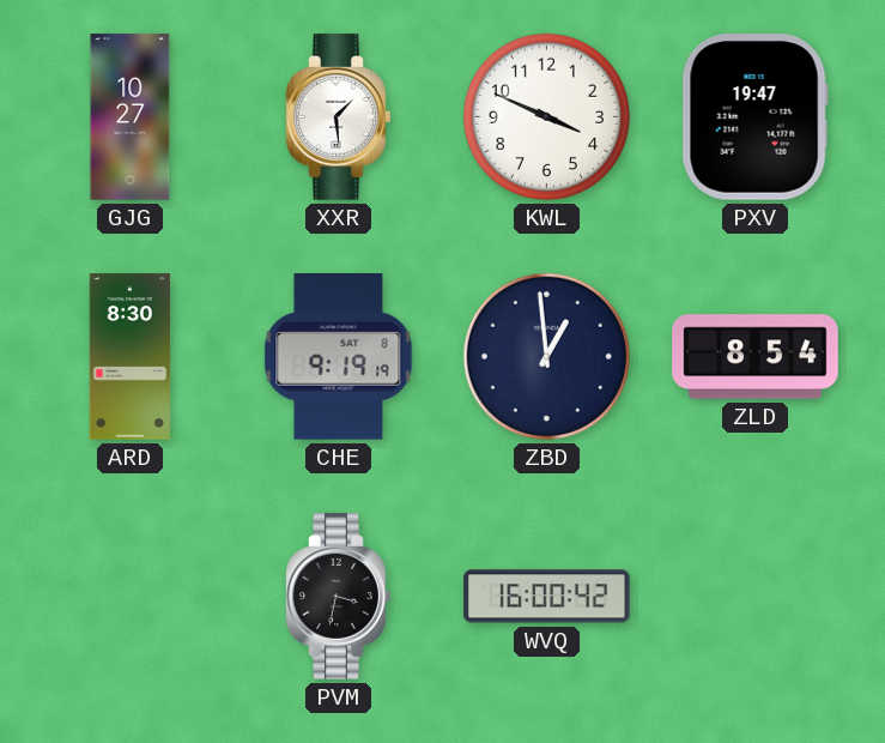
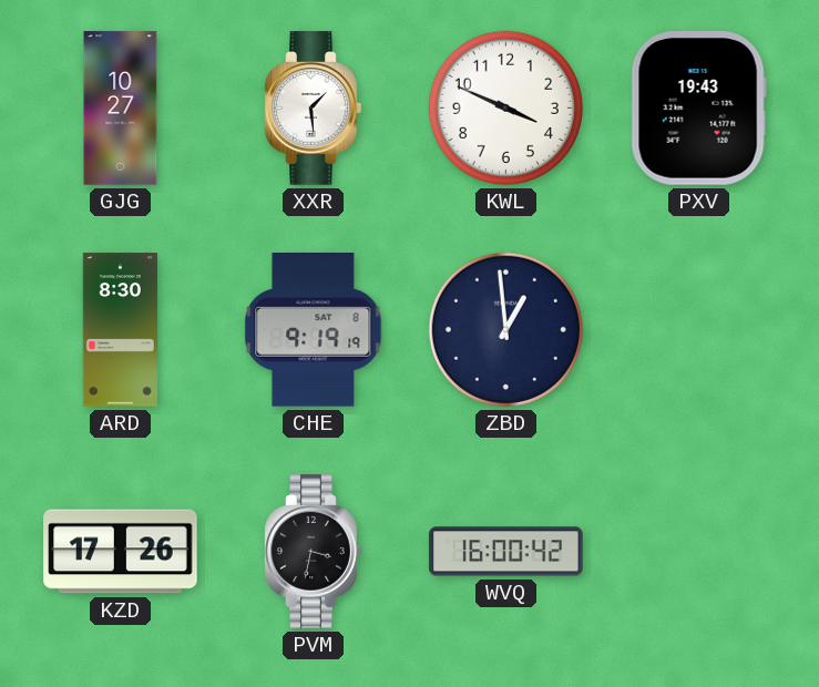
PXV: 19:47 -> 19:43
ZLD: 8:54 -> none
KZD: none -> 17:26
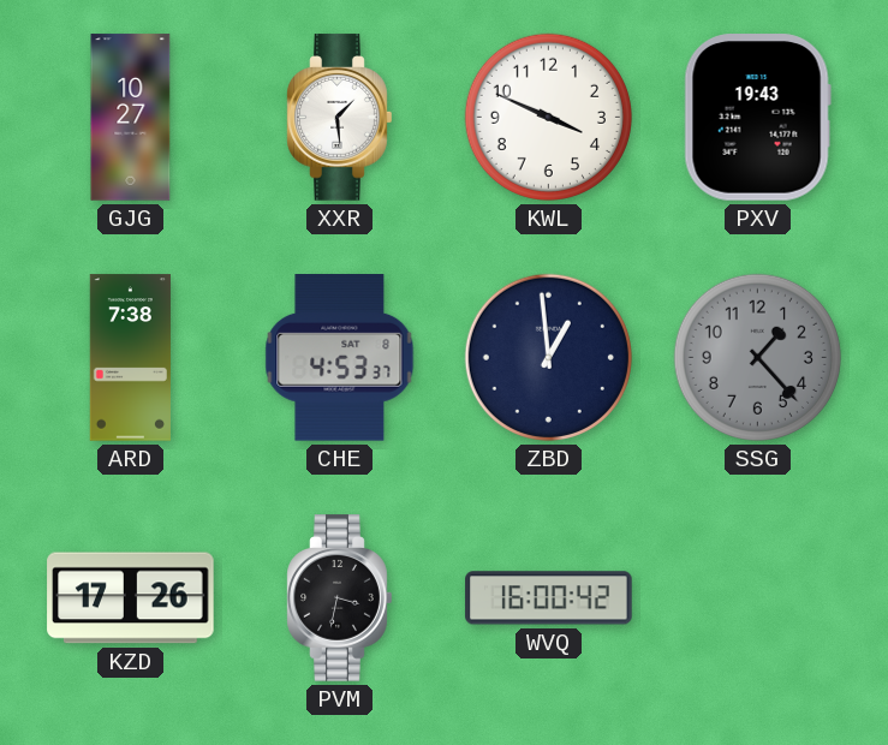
ARD: 8:30 -> 7:38
CHE: 9:19 -> 4:53
SSG: none -> 1:23
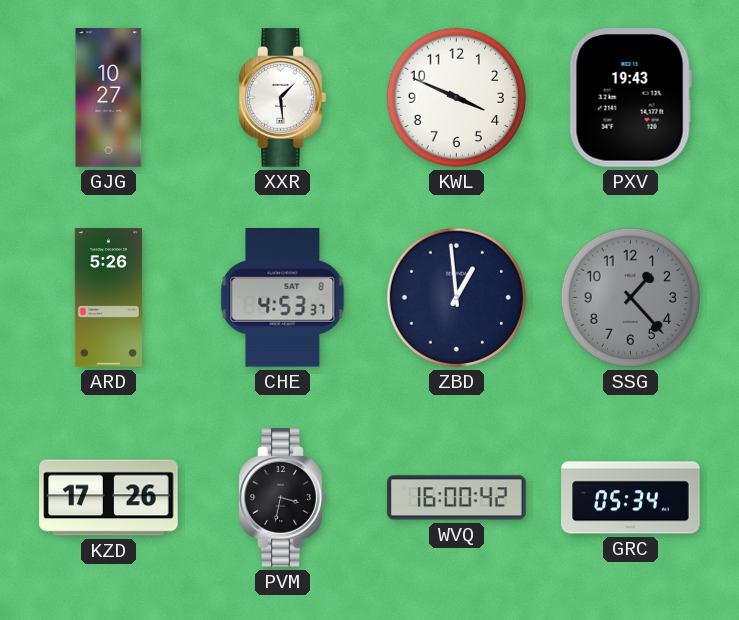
ARD: 7:38 -> 5:26
GRC: none -> 05:34
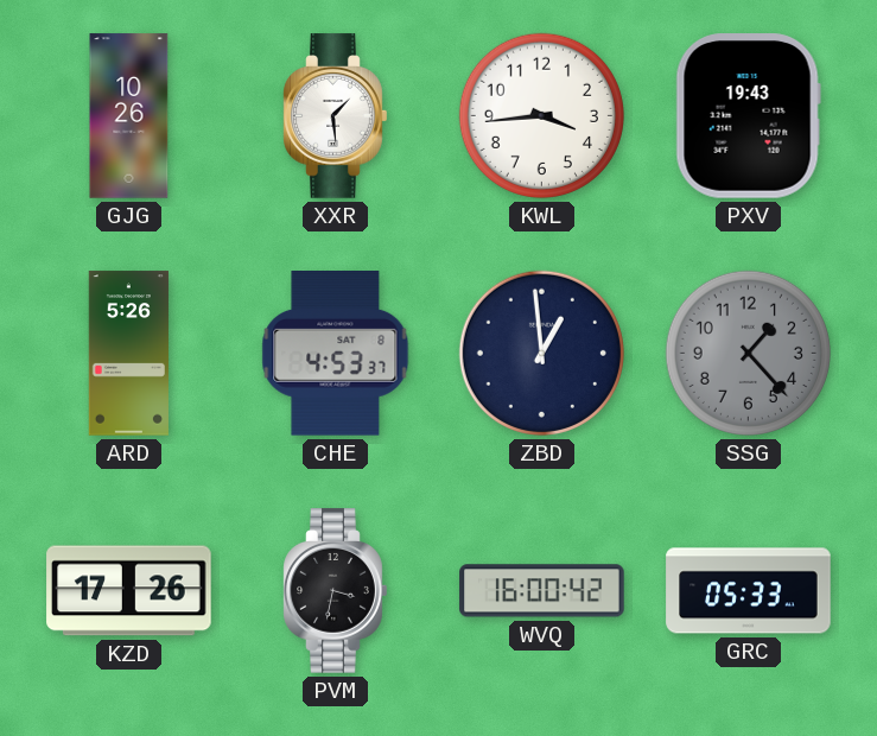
GJG: 10:27 -> 10:26
KWL: 3:49 -> 3:44
GRC: 05:34 -> 05:33
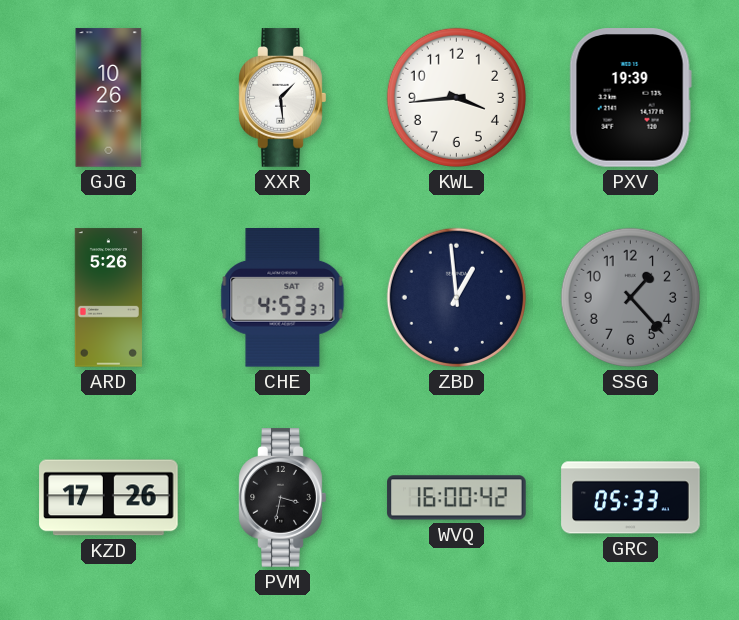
PXV: 19:43 -> 19:39
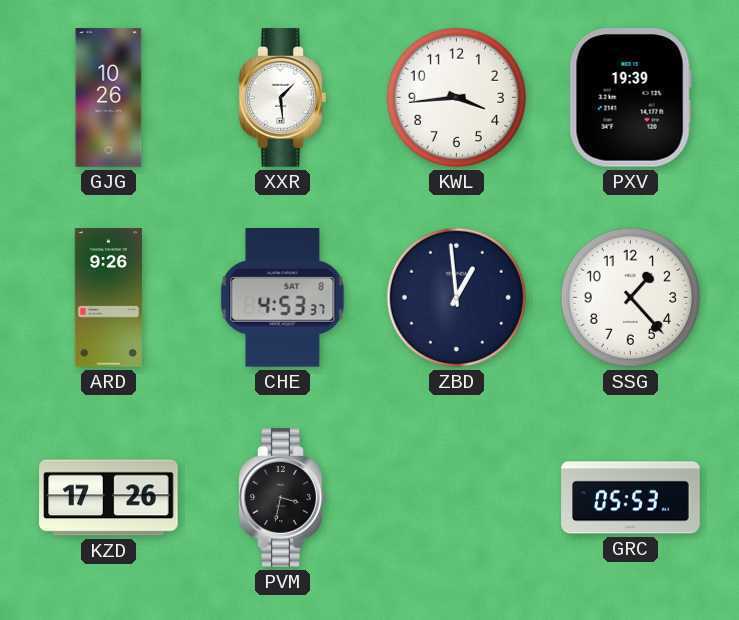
ARD: 5:26 -> 9:26
SSG dial: grey -> white
WVQ: 16:00 -> none
GRC: 05:33 -> 05:53
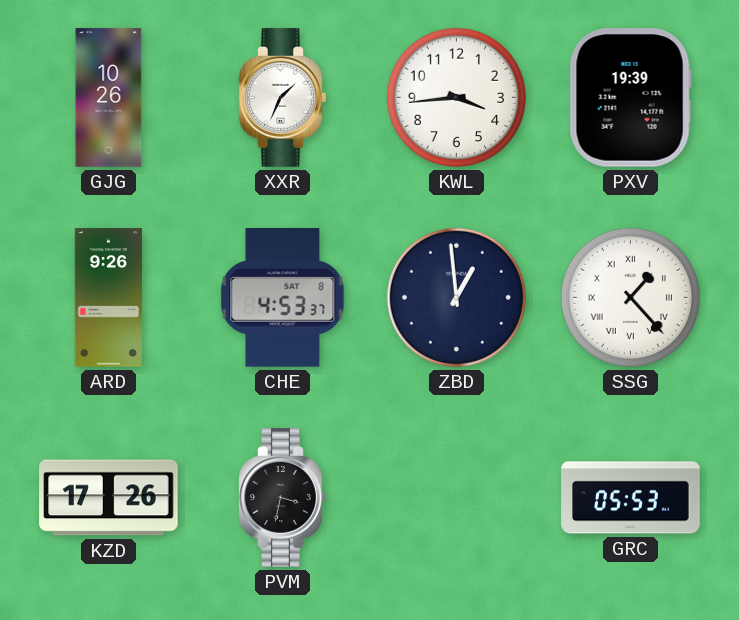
XXR: 1:29 -> 1:34
SSG numerals: Arabic -> Roman
